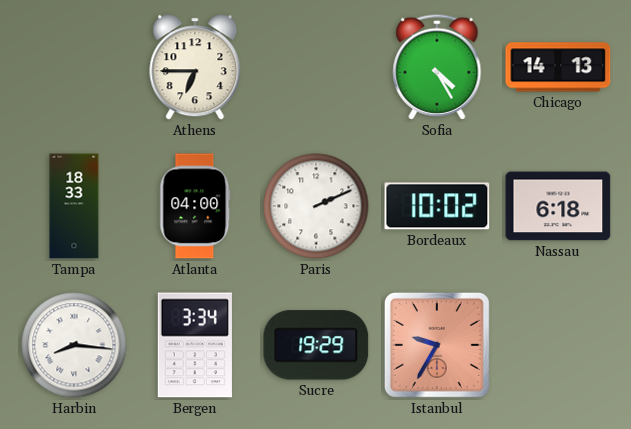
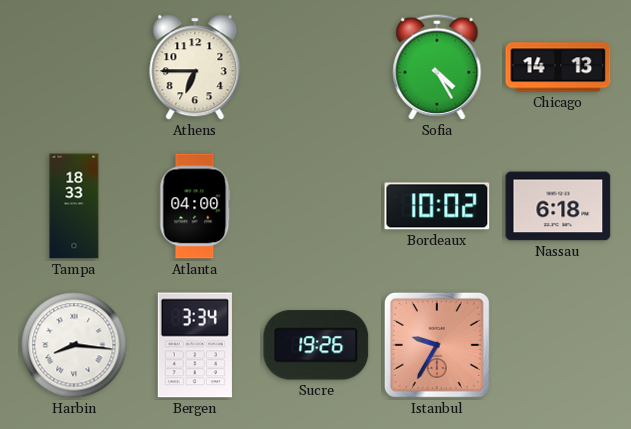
Paris: 2:11 -> none
Sucre: 19:29 -> 19:26
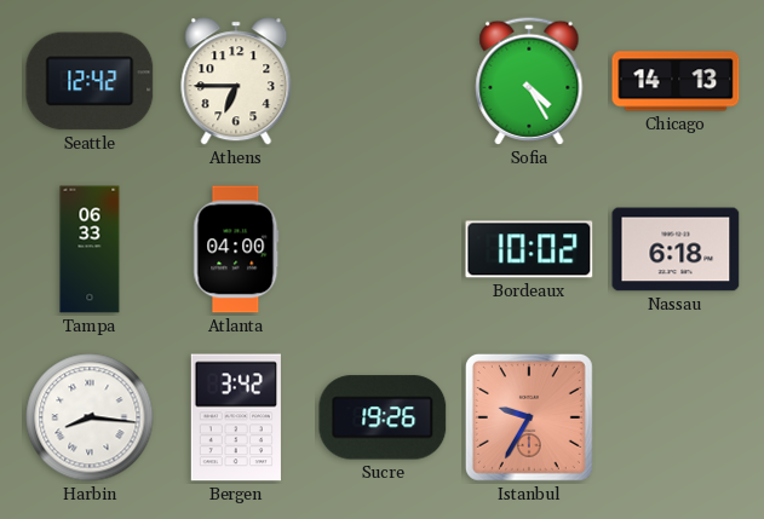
Seattle: none -> 12:42
Tampa: 18:33 -> 06:33
Bergen: 3:34 -> 3:42
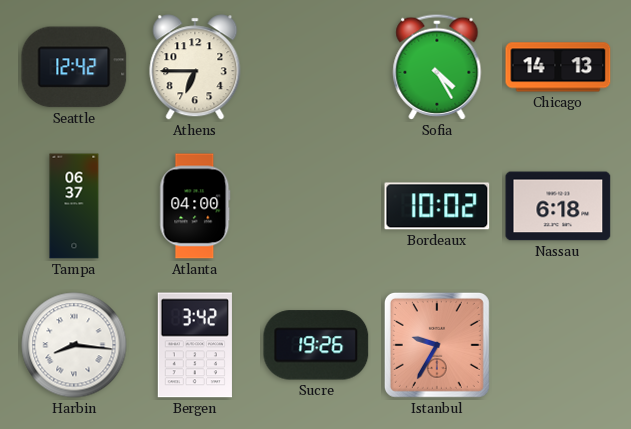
Tampa: 06:33 -> 06:37
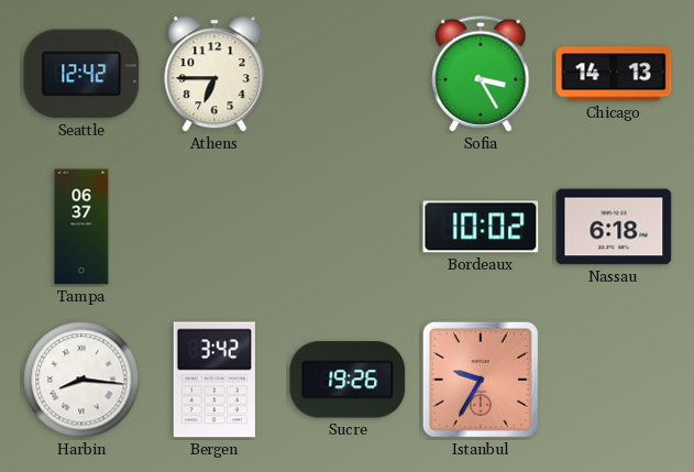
Sofia: 4:25 -> 3:25
Atlanta: 04:00 -> none
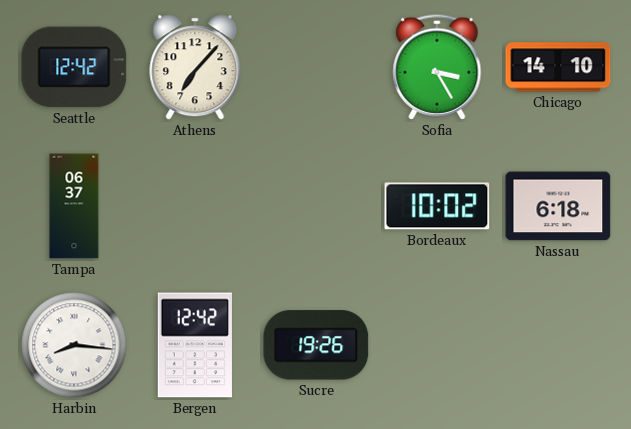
Athens: 6:45 -> 7:07
Chicago: 14:13 -> 14:10
Bergen: 3:42 -> 12:42
Istanbul: 9:35 -> none
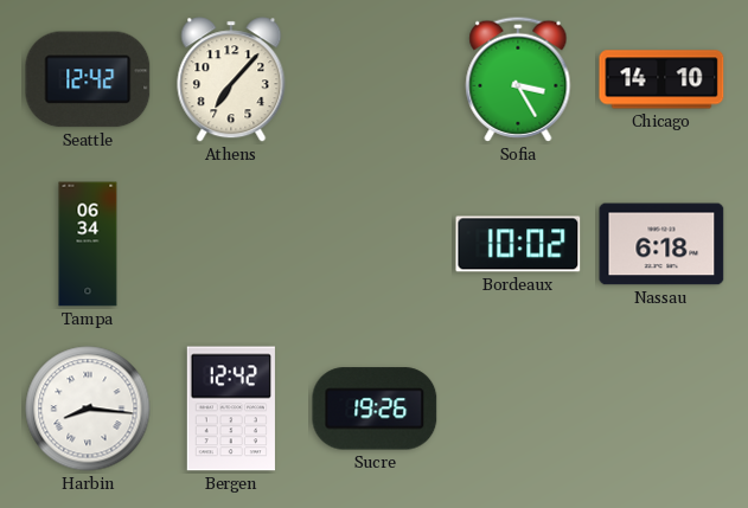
Tampa: 06:37 -> 06:34
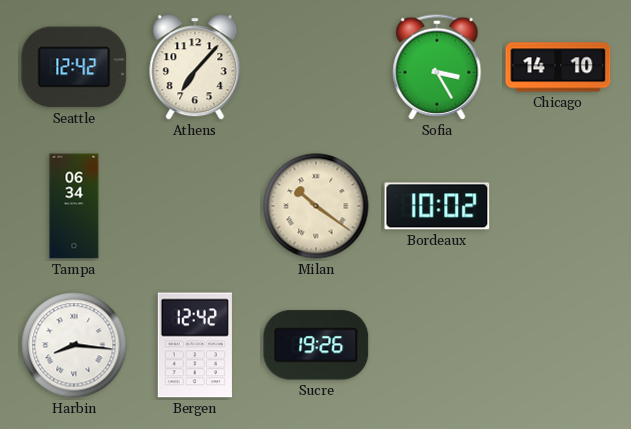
Milan: none -> 10:21
Nassau: 6:18 -> none
